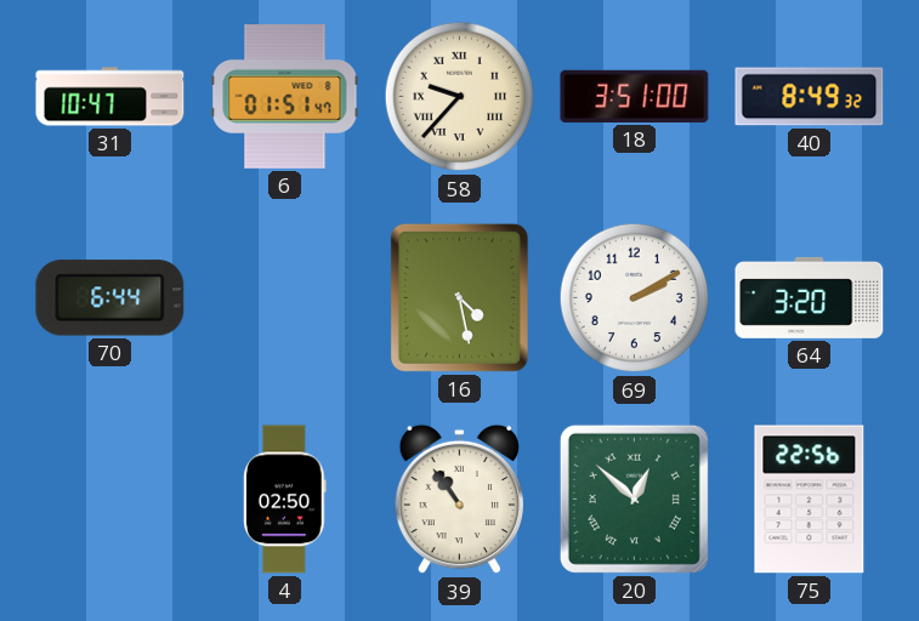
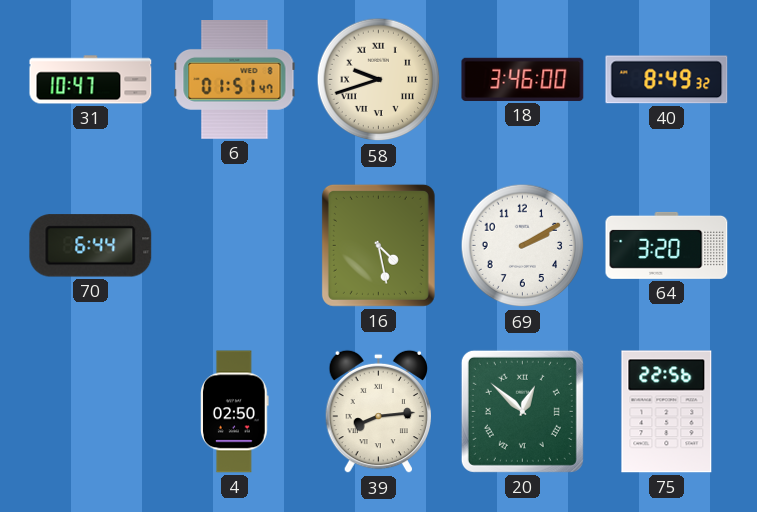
58: 9:37 -> 9:42
18: 3:51 -> 3:46
39: 10:54 -> 8:14
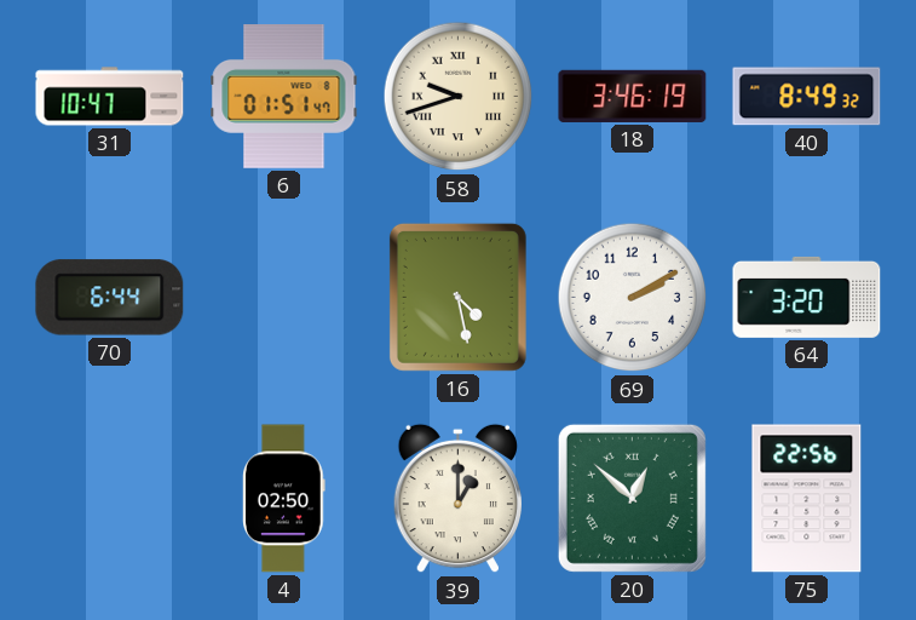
18: 3:46:00 -> 3:46:19
39: 8:14 -> 1:00
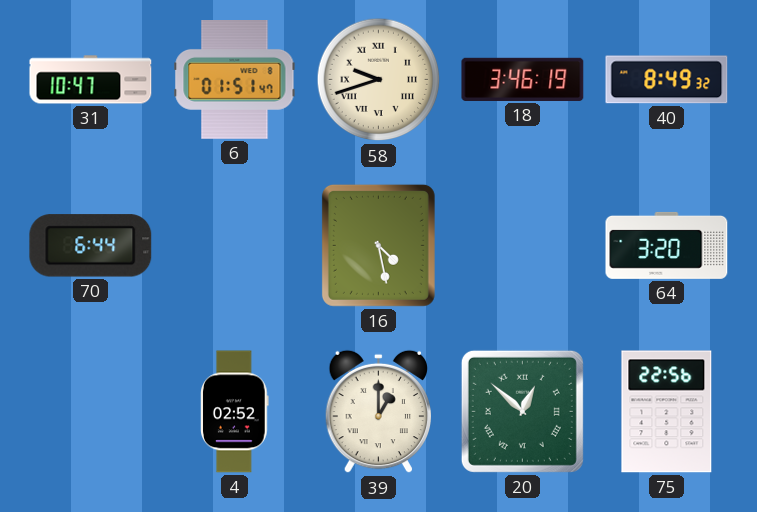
69: 2:10 -> none
4: 02:50 -> 02:52
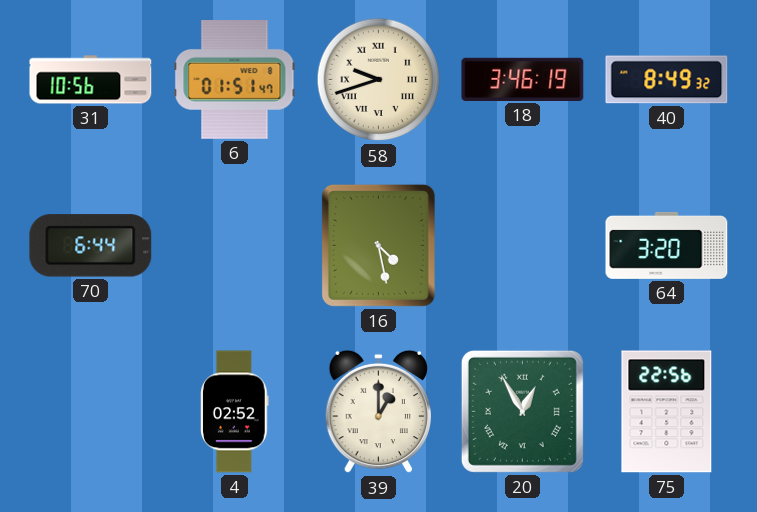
31: 10:47 -> 10:56
20: 12:52 -> 12:55
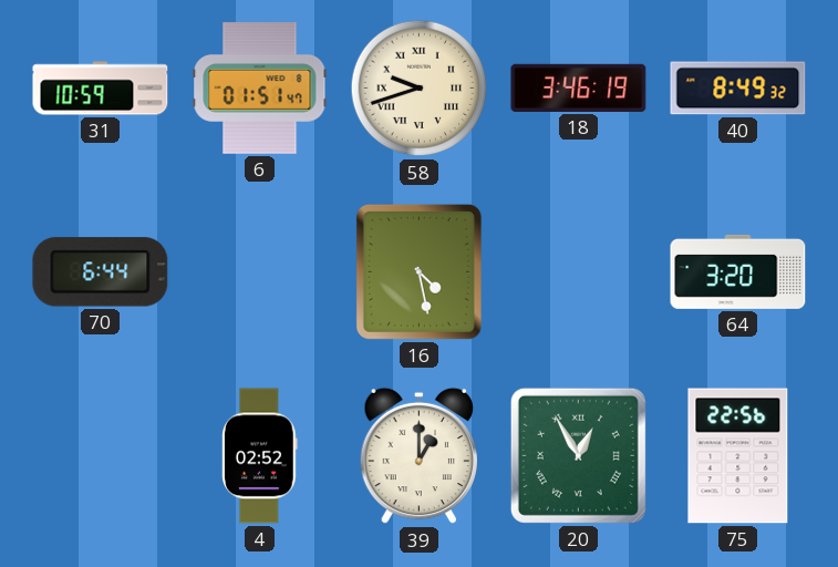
31: 10:56 -> 10:59
